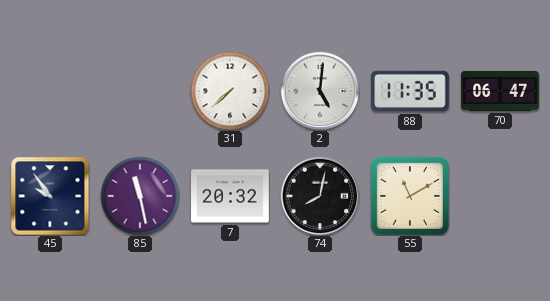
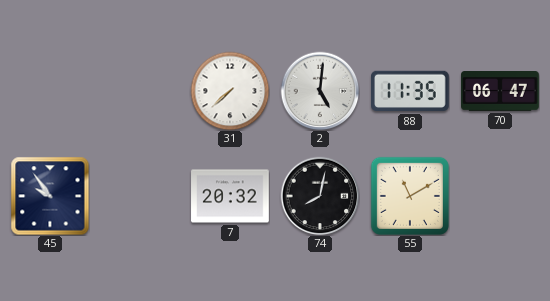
85: 11:28 -> none
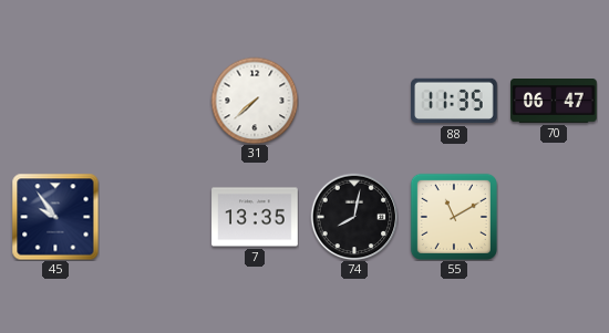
2: 5:01 -> none
7: 20:32 -> 13:35
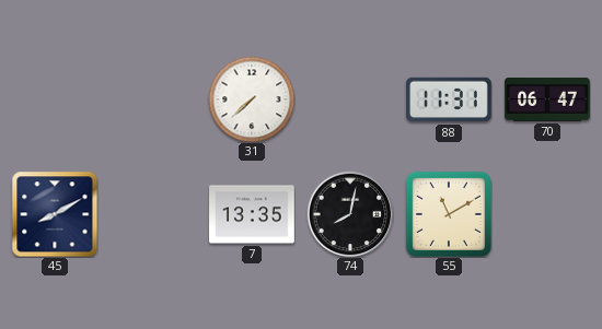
88: 11:35 -> 11:31
45: 9:54 -> 8:10
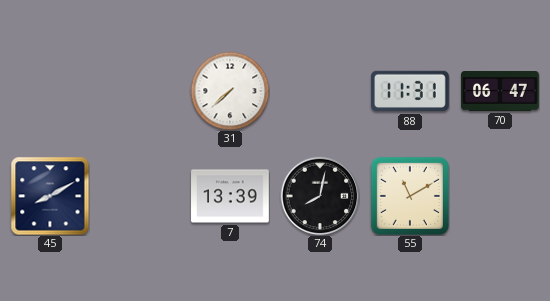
7: 13:35 -> 13:39
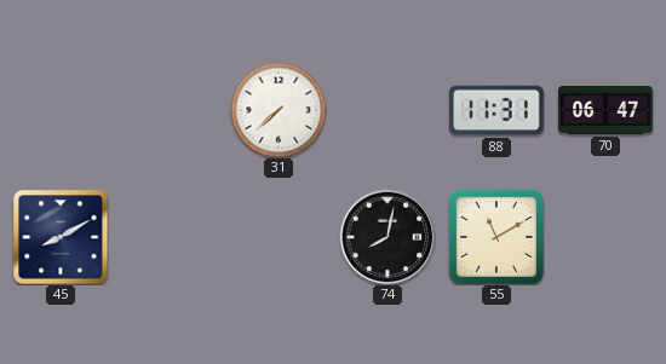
7: 13:39 -> none
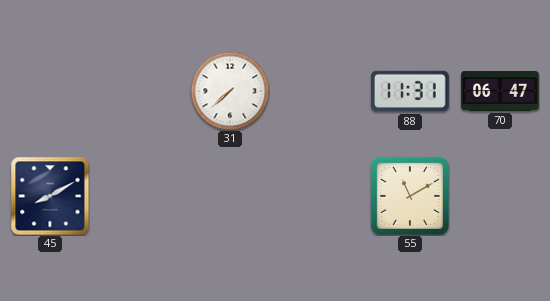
74: 8:02 -> none
